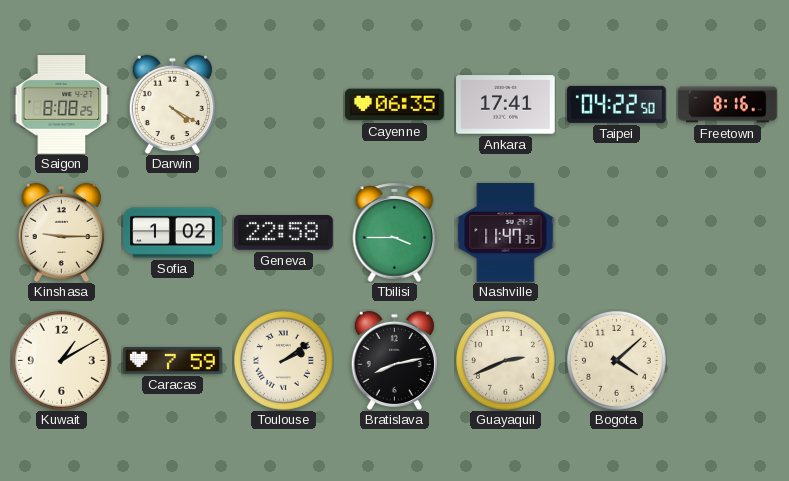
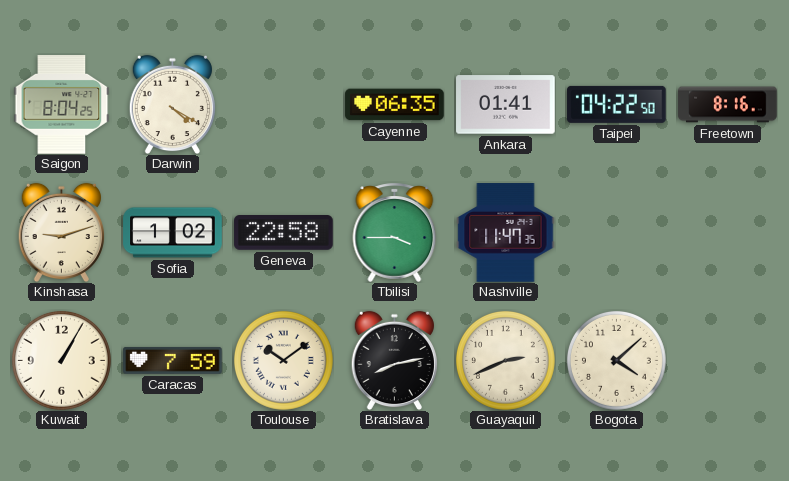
Saigon: 8:08 -> 8:04
Ankara: 17:41 -> 01:41
Kinshasa: 9:15 -> 9:12
Kuwait: 1:10 -> 1:05
Toulouse: 2:09 -> 10:09
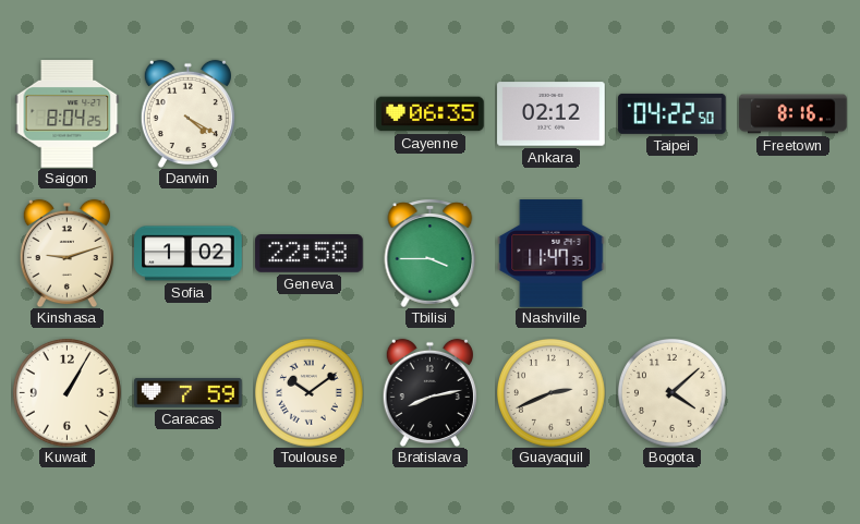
Ankara: 01:41 -> 02:12
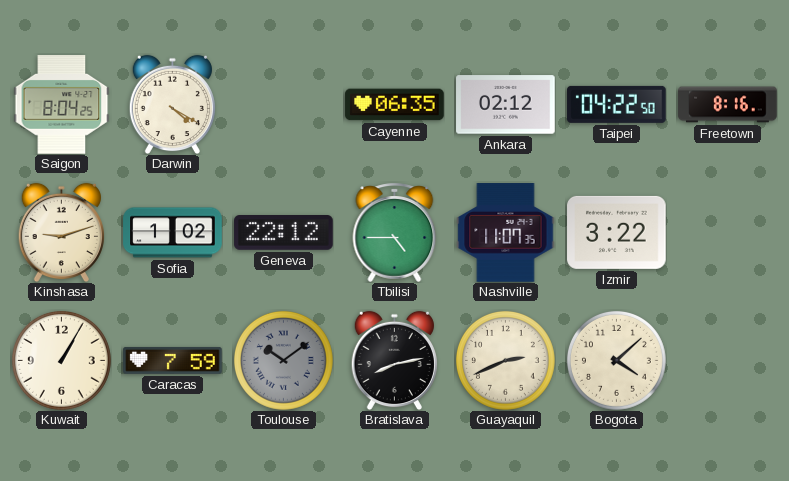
Geneva: 22:58 -> 22:12
Tbilisi: 3:45 -> 4:45
Nashville: 11:47 -> 11:07
Izmir: none -> 3:22
Toulouse dial: cream -> grey
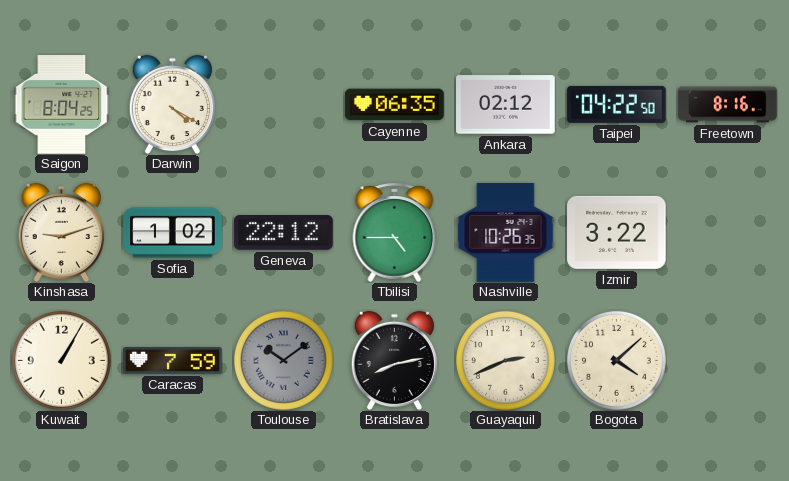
Nashville: 11:07 -> 10:26
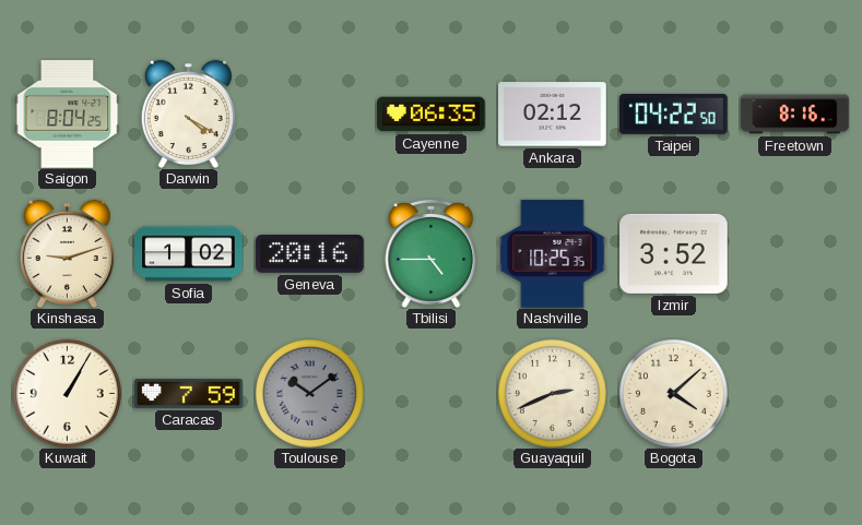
Geneva: 22:12 -> 20:16
Nashville: 10:26 -> 10:25
Izmir: 3:22 -> 3:52
Bratislava: 8:13 -> none
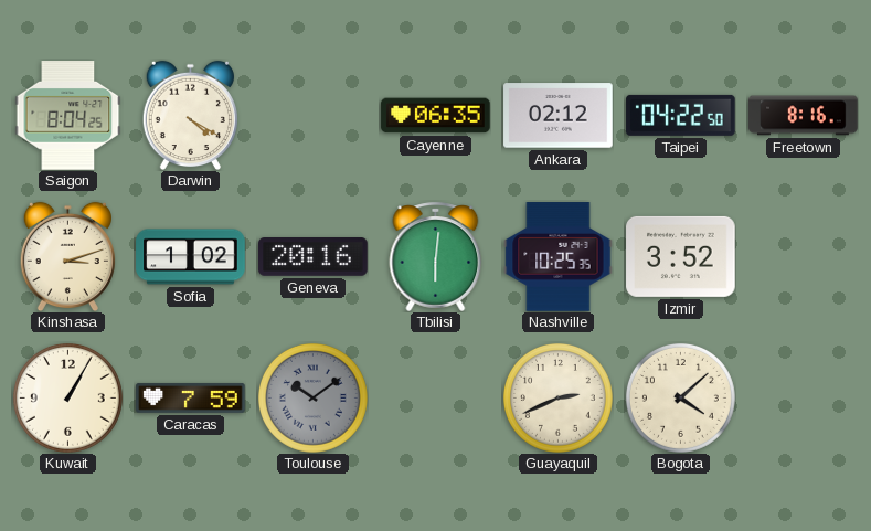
Kinshasa: 9:12 -> 3:12
Tbilisi: 4:45 -> 6:01
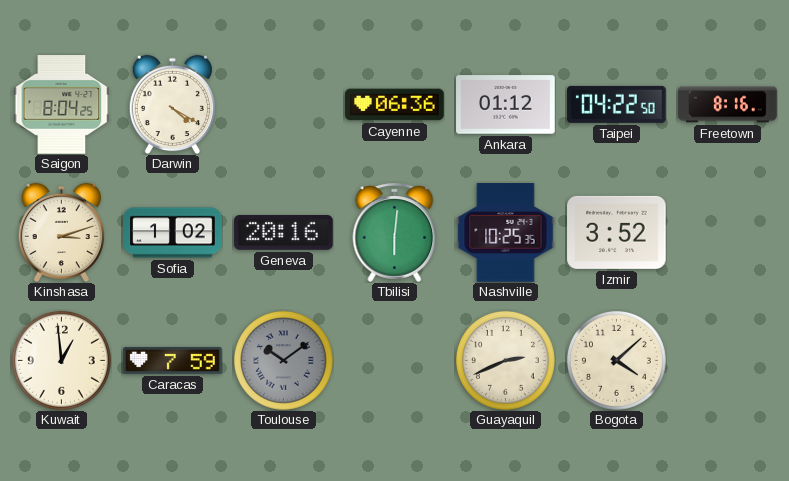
Cayenne: 06:35 -> 06:36
Ankara: 02:12 -> 01:12
Kuwait: 1:05 -> 12:59
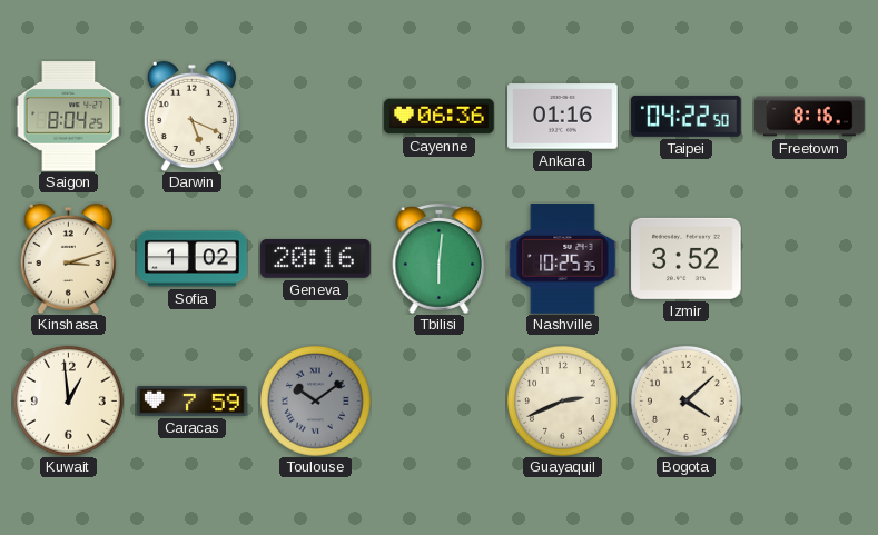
Darwin: 4:20 -> 5:19
Ankara: 01:12 -> 01:16
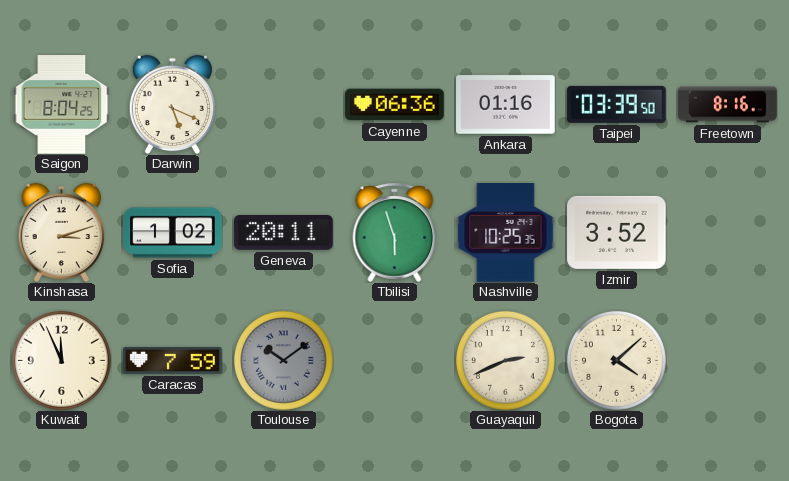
Taipei: 04:22 -> 03:39
Geneva: 20:16 -> 20:11
Tbilisi: 6:01 -> 5:57
Kuwait: 12:59 -> 11:56
